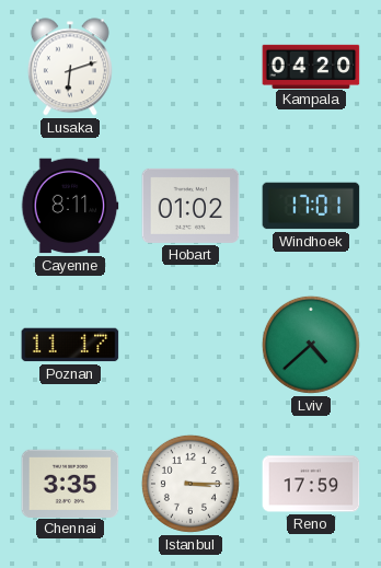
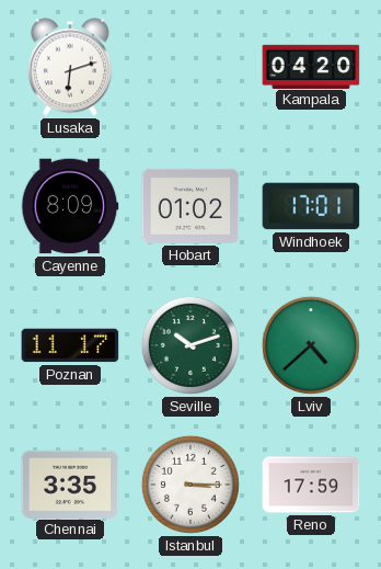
Cayenne: 8:11 -> 8:09
Seville: none -> 10:12
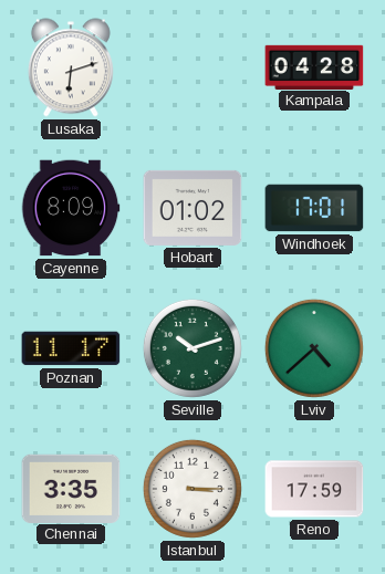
Kampala: 04:20 -> 04:28
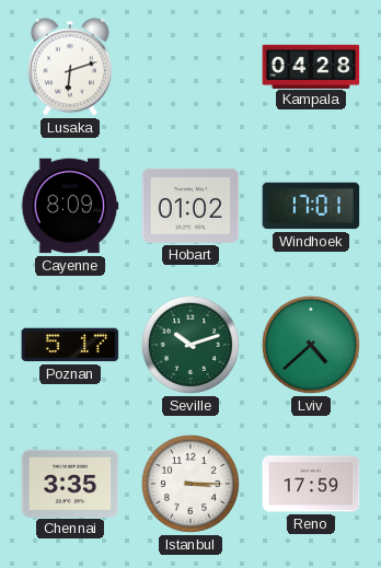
Poznan: 11:17 -> 5:17
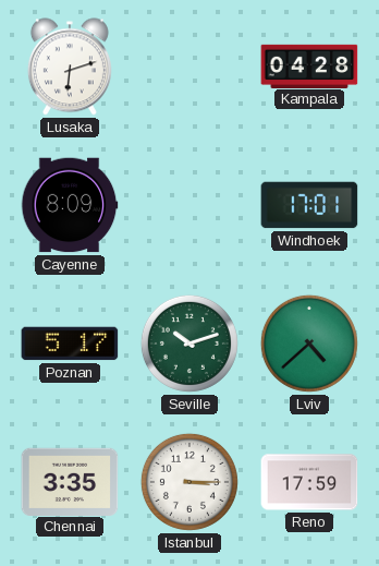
Hobart: 01:02 -> none
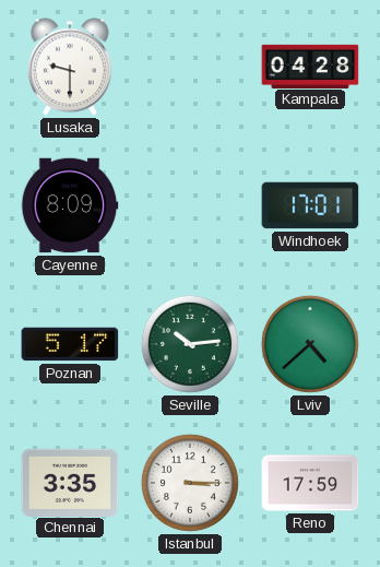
Lusaka: 6:12 -> 9:30
Seville: 10:12 -> 10:14
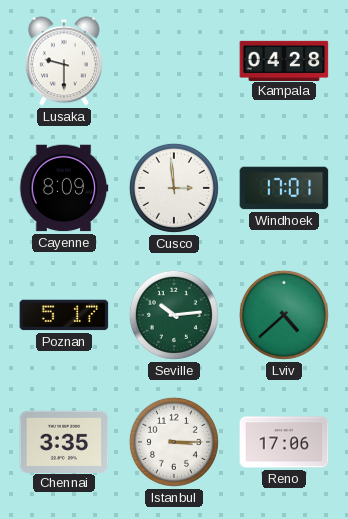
Cusco: none -> 2:59
Reno: 17:59 -> 17:06
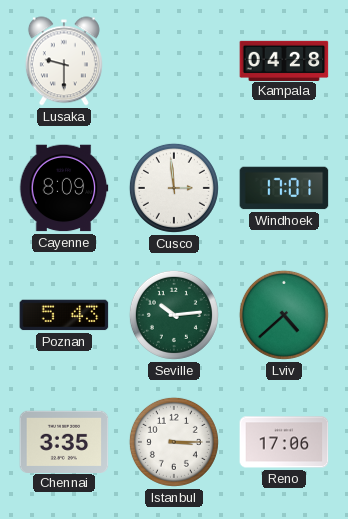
Poznan: 5:17 -> 5:43
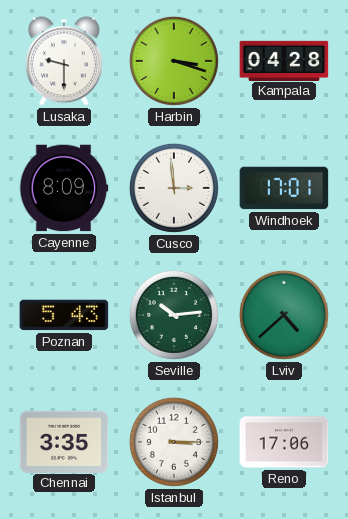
Harbin: none -> 3:18
